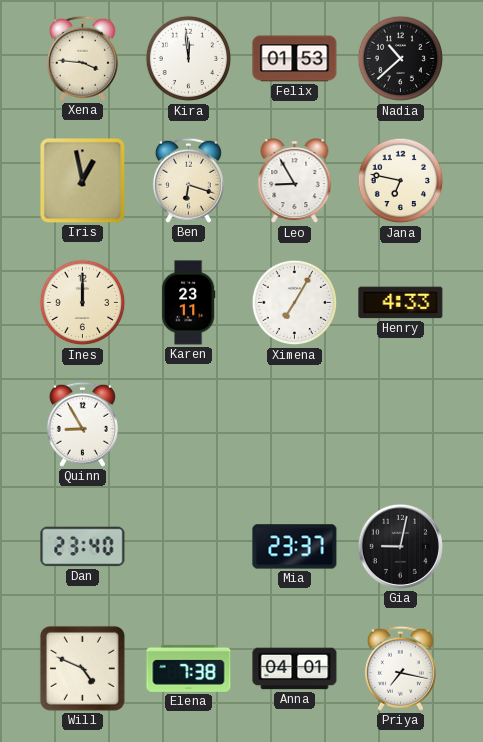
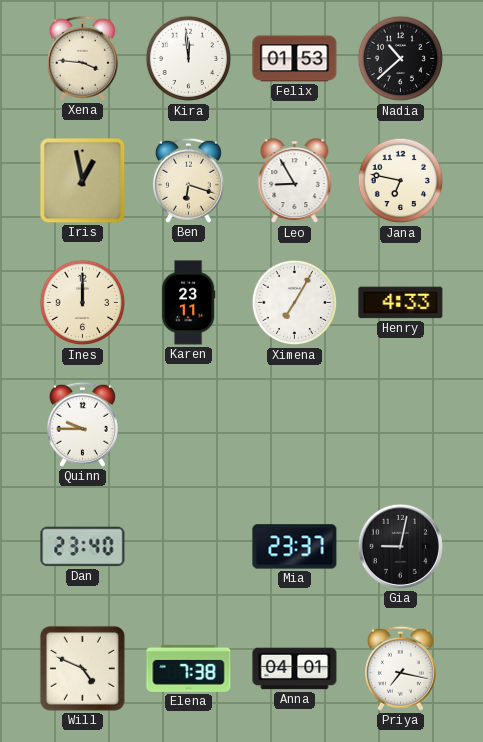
Quinn: 8:55 -> 9:45
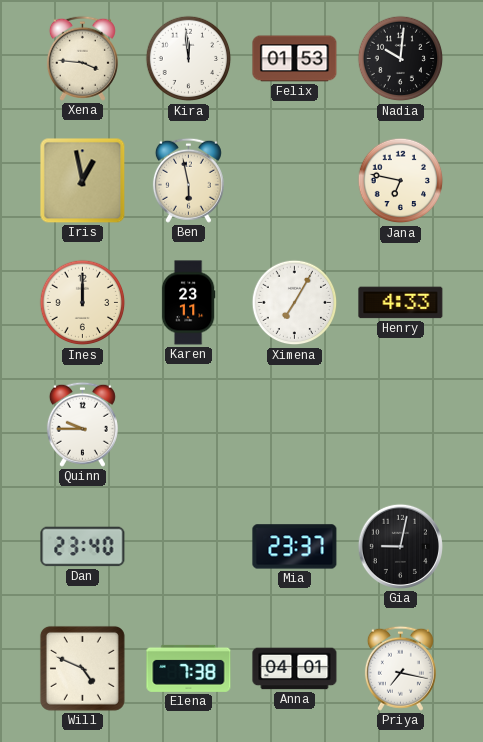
Nadia: 10:38 -> 10:01
Ben: 6:18 -> 5:58
Leo: 8:55 -> none
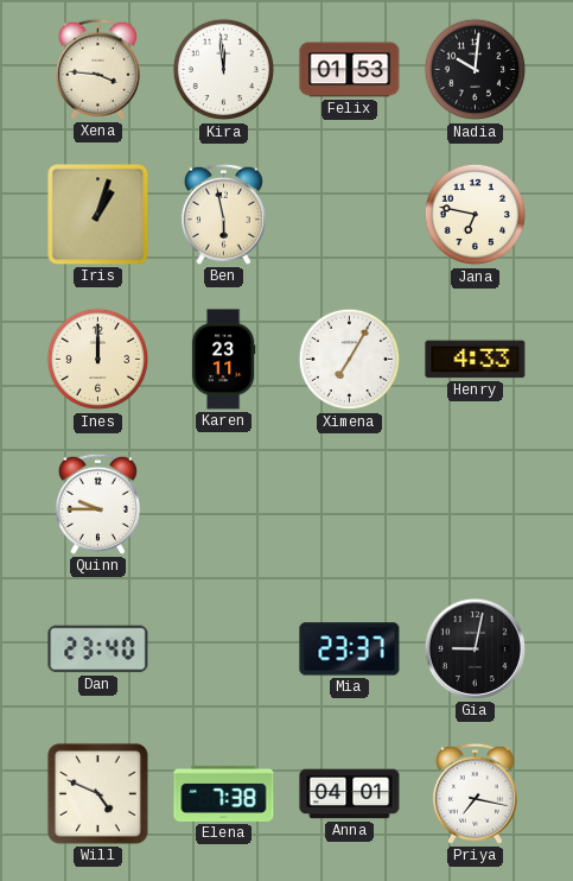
Iris: 12:58 -> 1:03
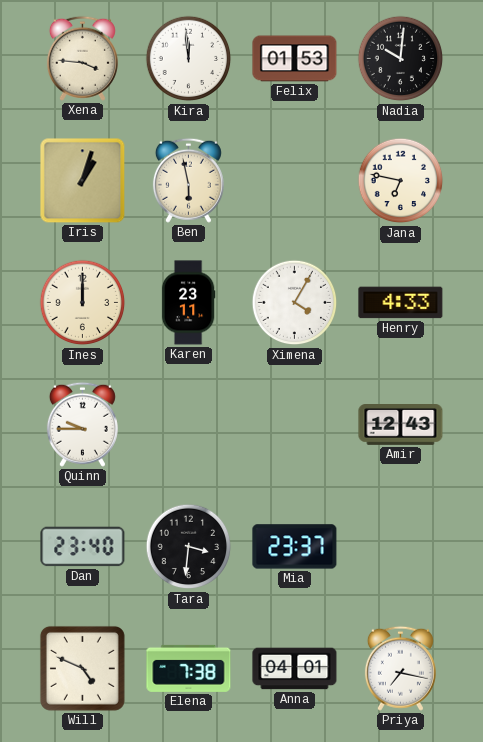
Ximena: 7:05 -> 4:05
Amir: none -> 12:43
Tara: none -> 3:31
Gia: 9:02 -> none
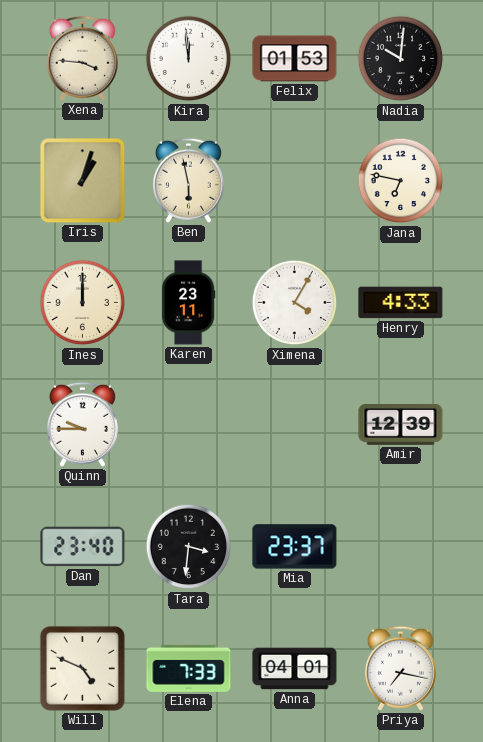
Amir: 12:43 -> 12:39
Elena: 7:38 -> 7:33
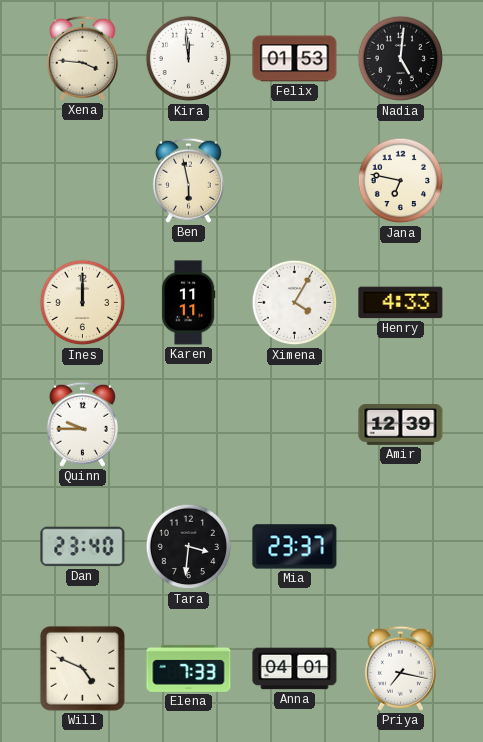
Nadia: 10:01 -> 5:01
Iris: 1:03 -> none
Karen: 23:11 -> 11:11
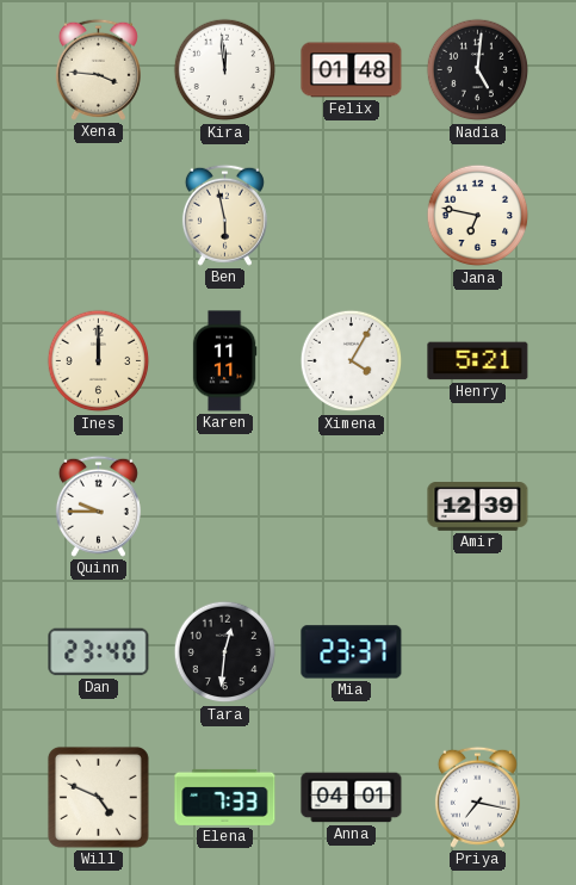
Felix: 01:53 -> 01:48
Henry: 4:33 -> 5:21
Tara: 3:31 -> 12:31
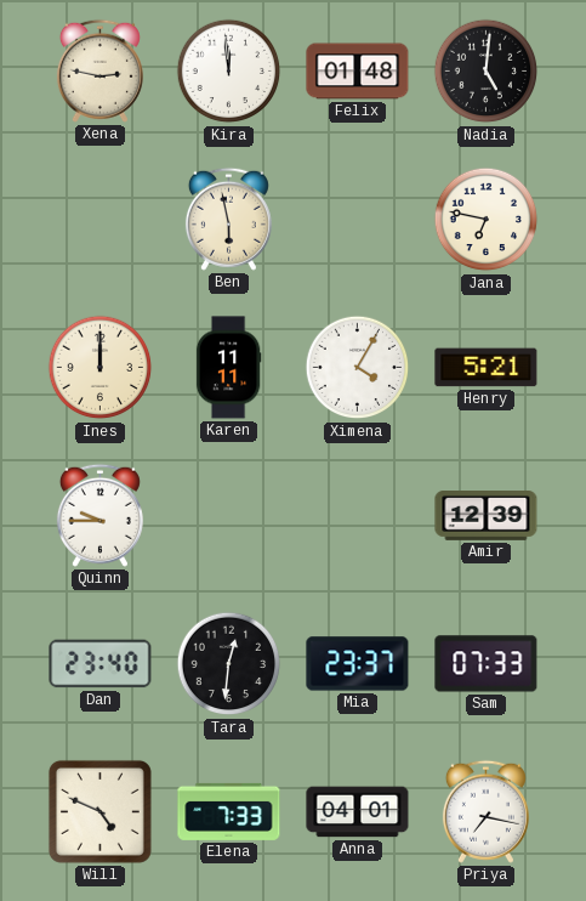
Xena: 3:46 -> 2:47
Sam: none -> 07:33
